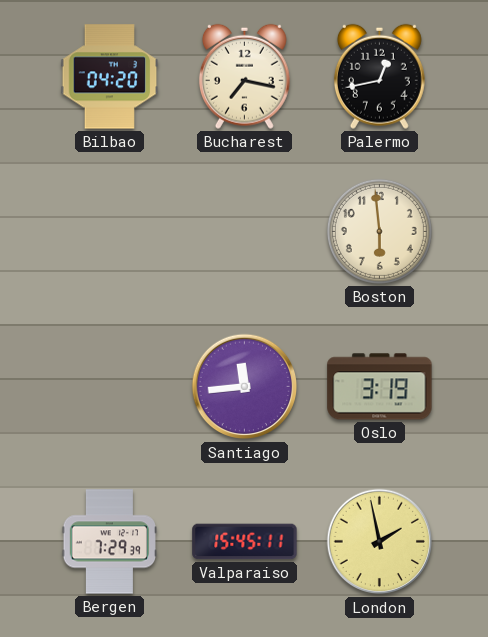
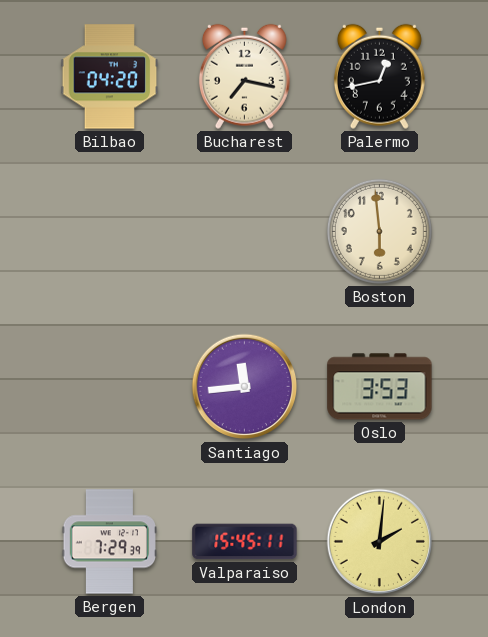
Oslo: 3:19 -> 3:53
London: 1:58 -> 2:01
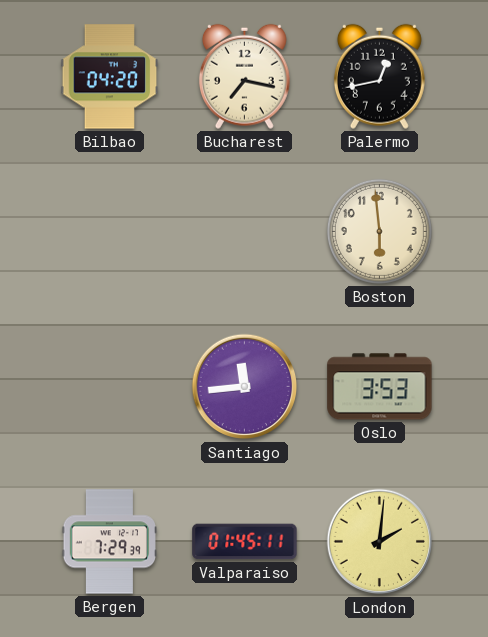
Valparaiso: 15:45 -> 01:45
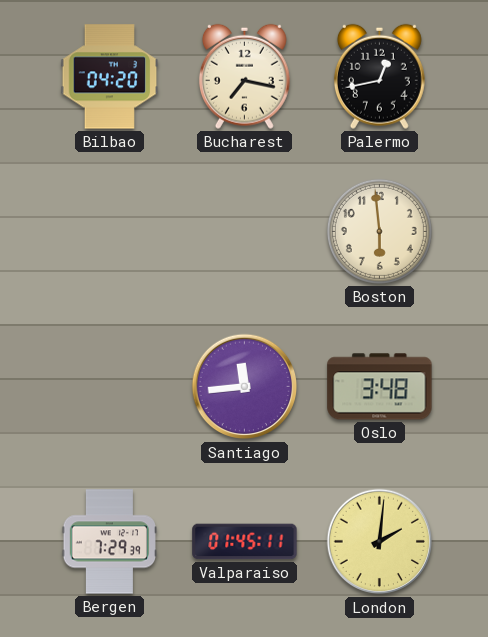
Oslo: 3:53 -> 3:48
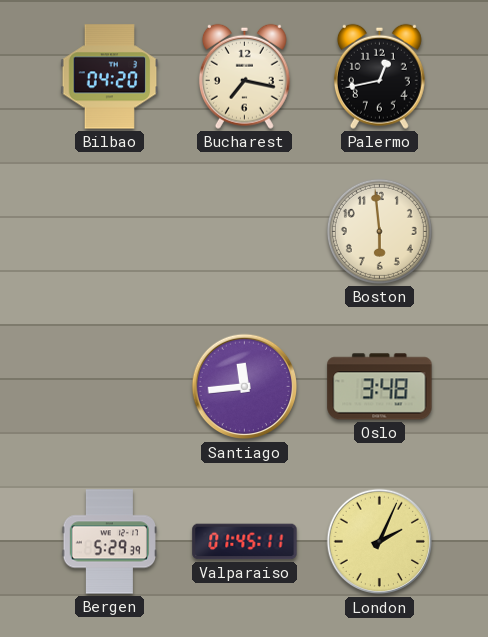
Bergen: 7:29 -> 5:29
London: 2:01 -> 2:04
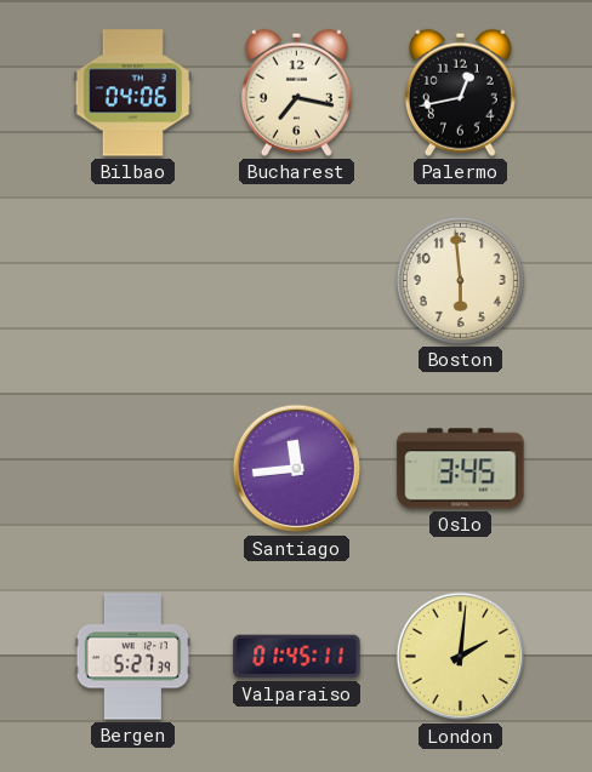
Bilbao: 04:20 -> 04:06
Oslo: 3:48 -> 3:45
Bergen: 5:29 -> 5:27
London: 2:04 -> 2:01
